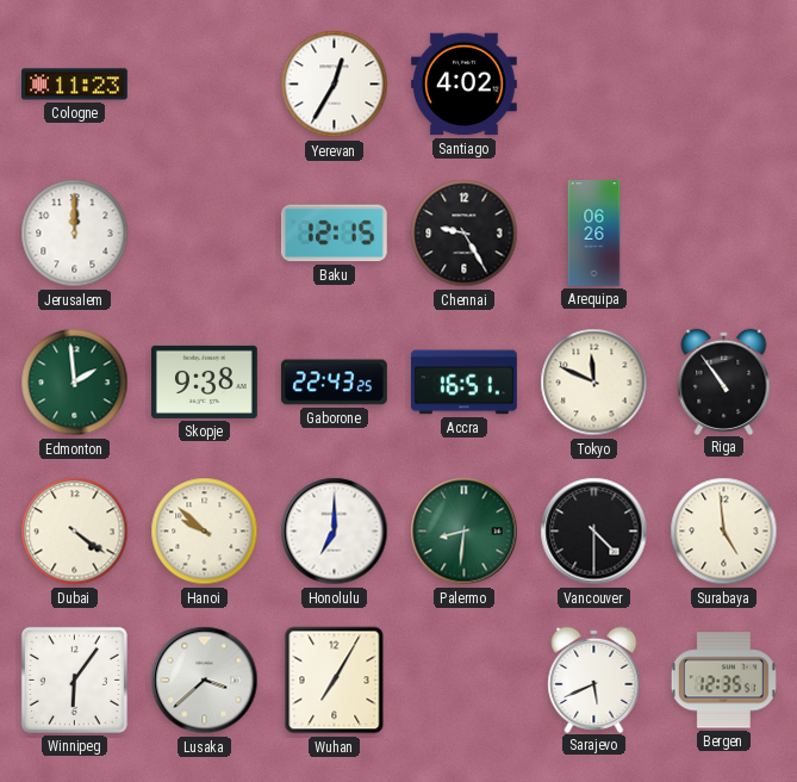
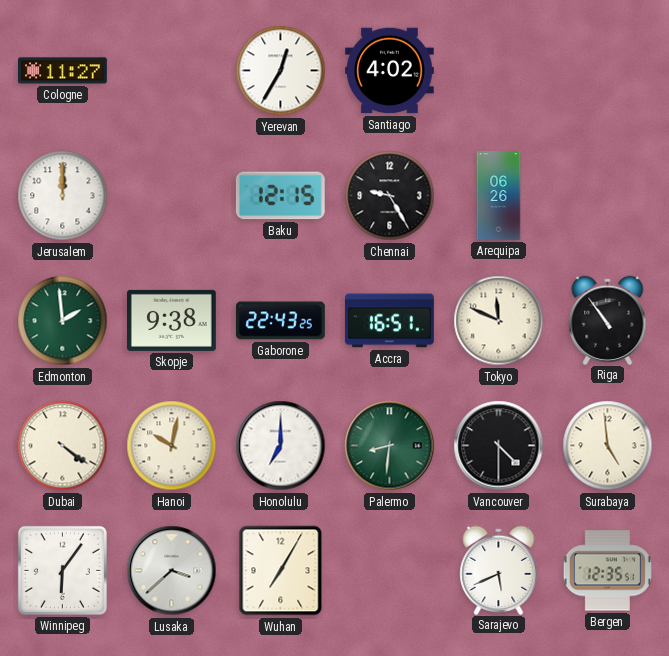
Cologne: 11:23 -> 11:27
Hanoi: 9:52 -> 10:02
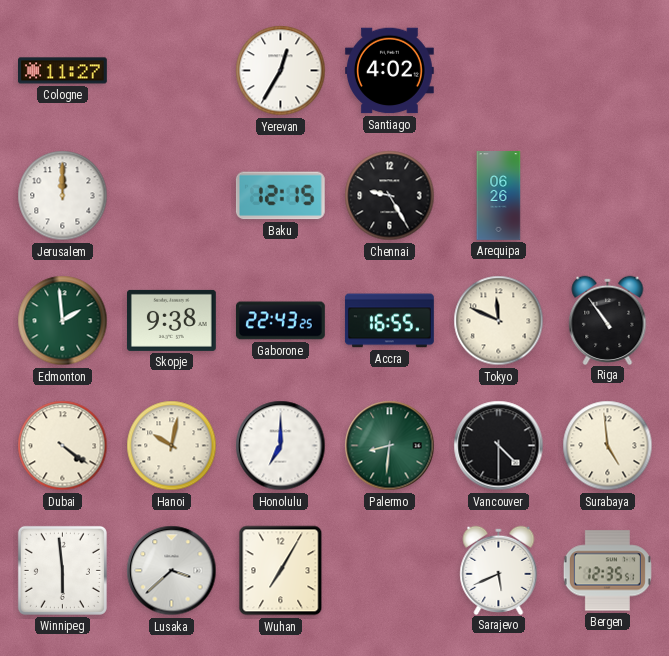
Accra: 16:51 -> 16:55
Winnipeg: 6:06 -> 5:59
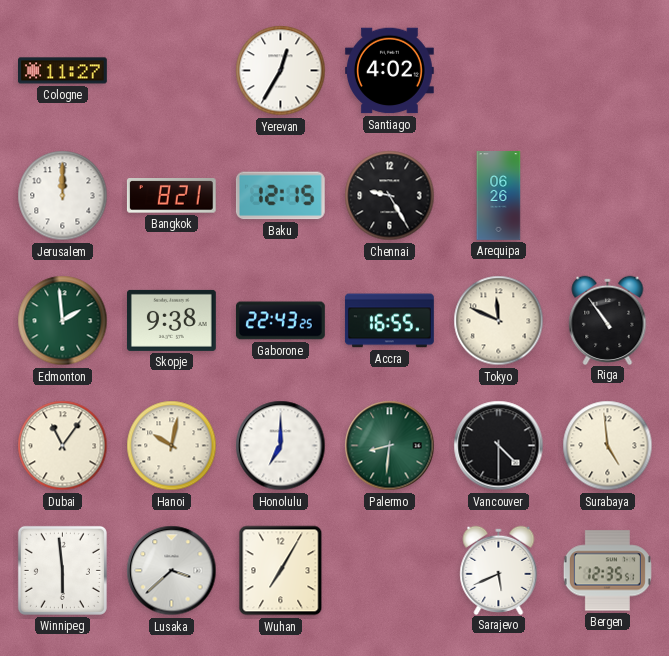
Bangkok: none -> 8:21
Dubai: 4:21 -> 11:06
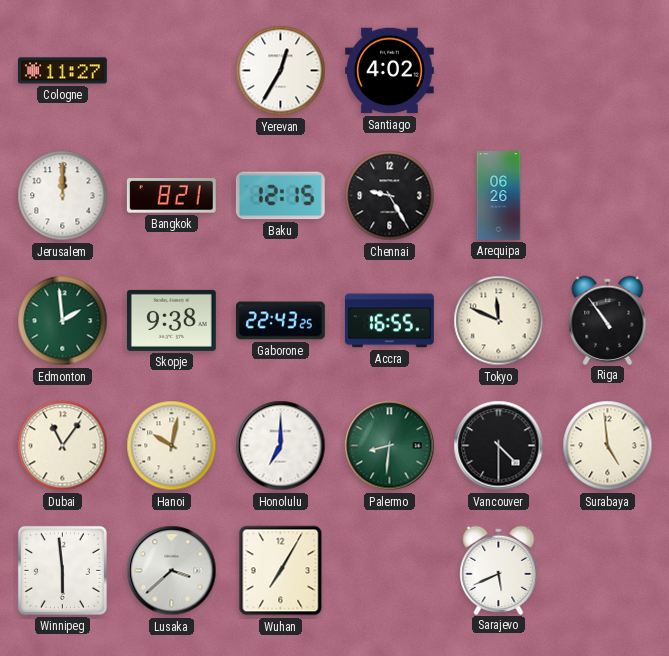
Bergen: 12:35 -> none
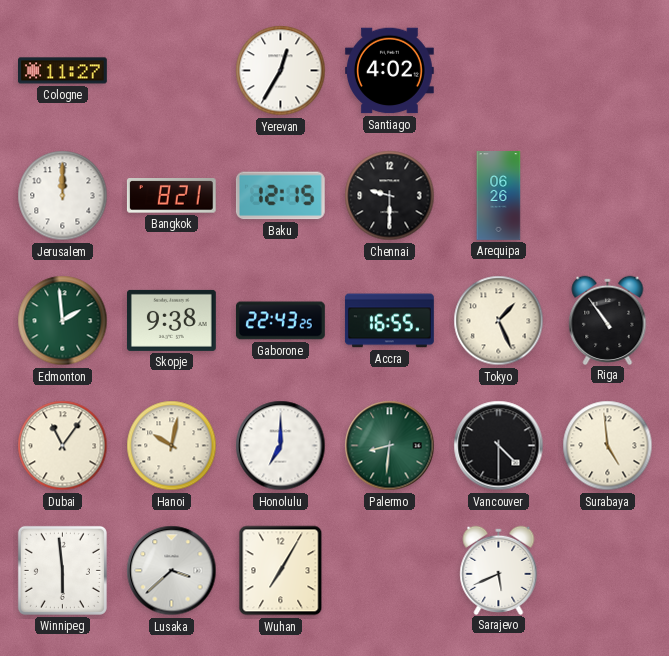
Chennai: 9:25 -> 9:30
Tokyo: 11:49 -> 1:26
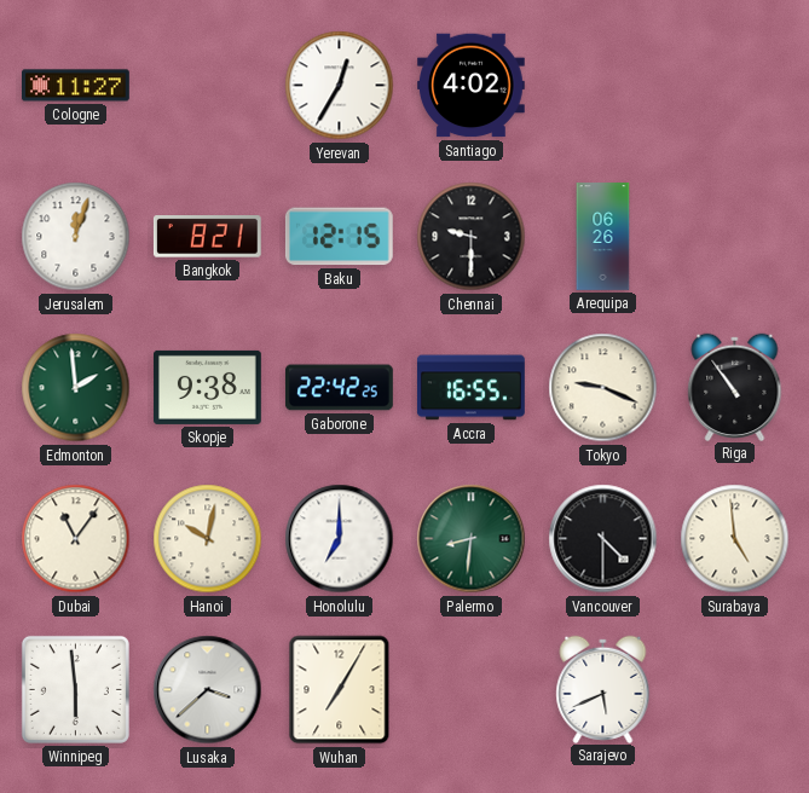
Jerusalem: 12:00 -> 12:03
Gaborone: 22:43 -> 22:42
Tokyo: 1:26 -> 9:19
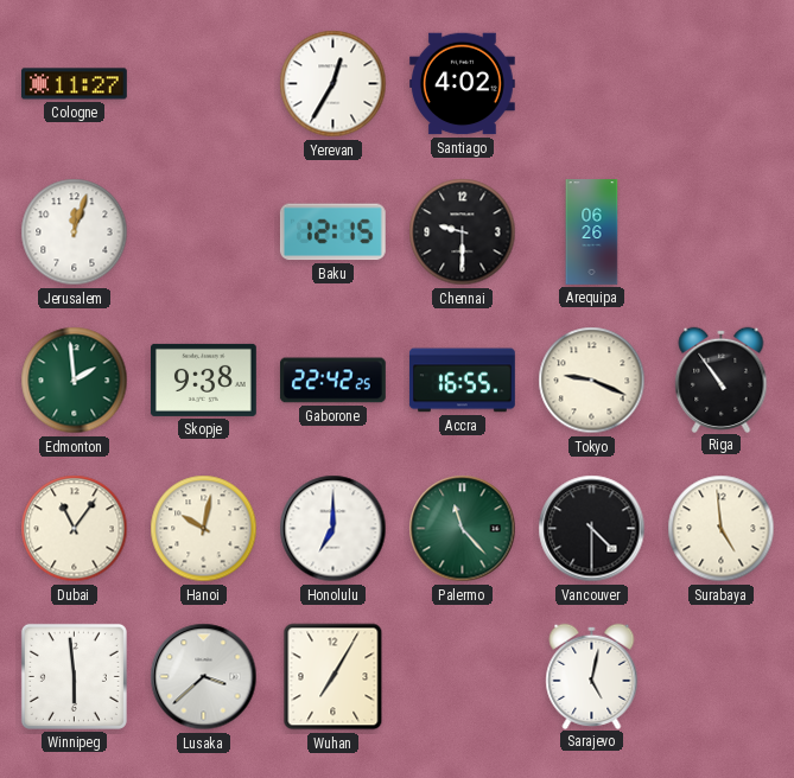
Bangkok: 8:21 -> none
Palermo: 8:31 -> 11:23
Sarajevo: 5:41 -> 5:02
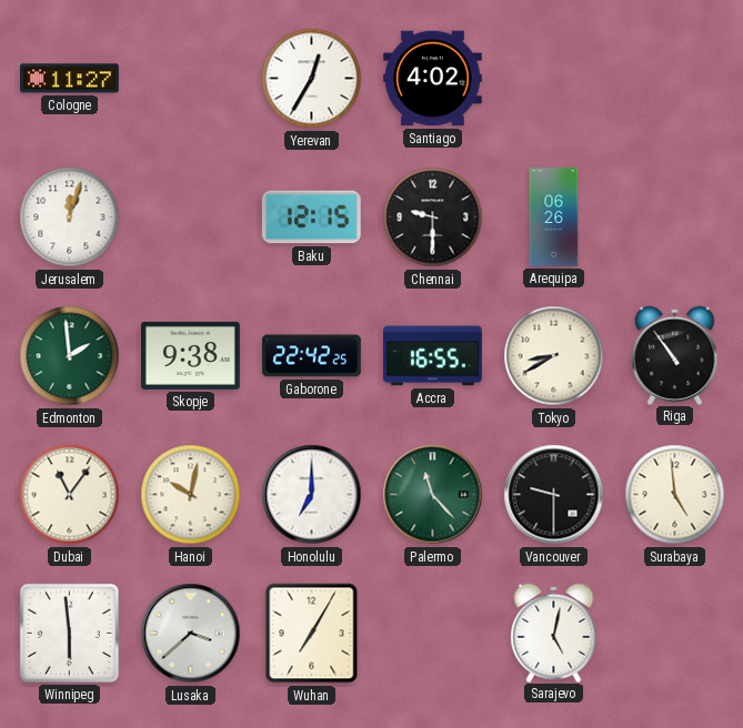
Tokyo: 9:19 -> 8:40
Vancouver: 4:30 -> 9:30
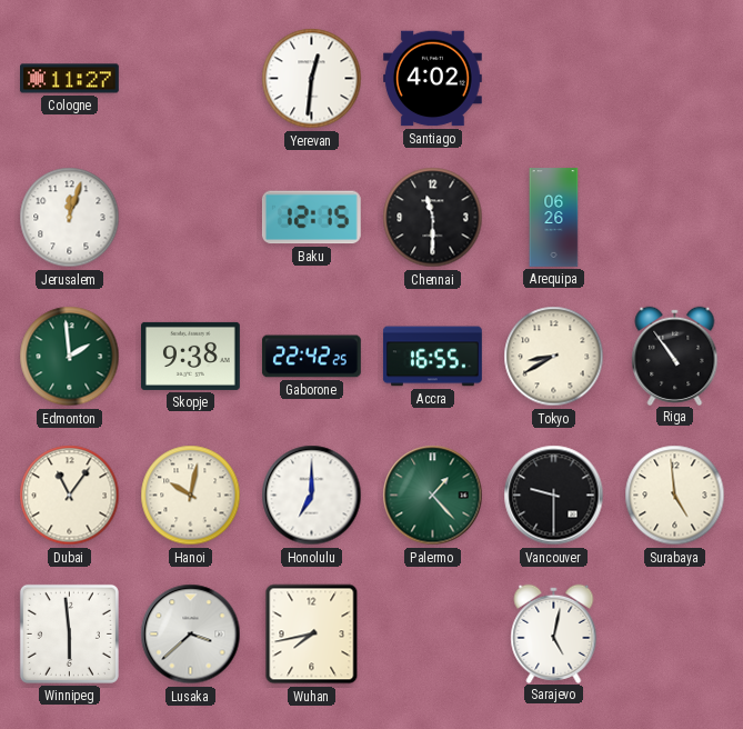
Yerevan: 12:35 -> 12:31
Chennai: 9:30 -> 11:30
Palermo: 11:23 -> 1:23
Wuhan: 7:05 -> 7:43
